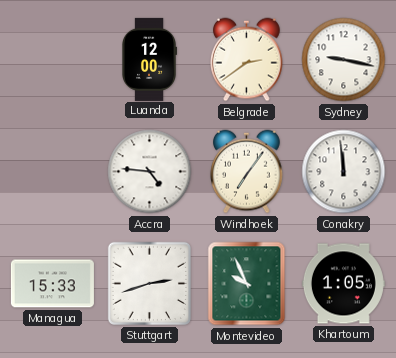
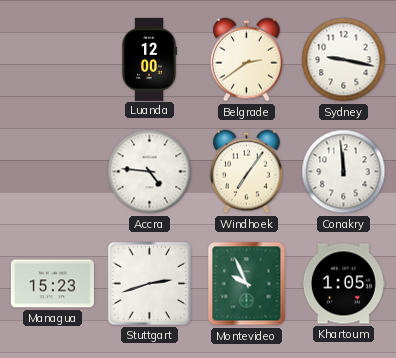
Managua: 15:33 -> 15:23
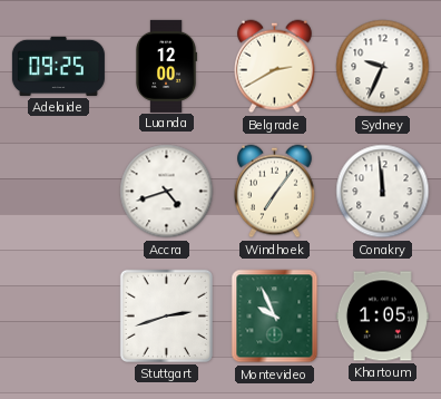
Adelaide: none -> 09:25
Belgrade: 2:39 -> 2:40
Sydney: 9:17 -> 9:34
Accra: 4:46 -> 4:42
Managua: 15:23 -> none
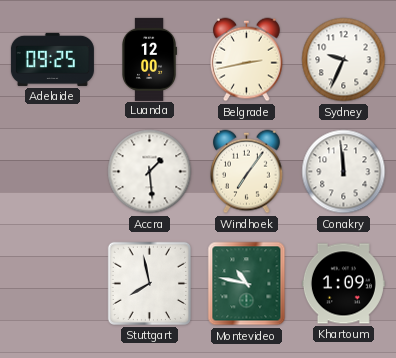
Belgrade: 2:40 -> 2:43
Accra: 4:42 -> 1:29
Stuttgart: 2:42 -> 7:58
Montevideo: 9:56 -> 10:47
Khartoum: 1:05 -> 1:09
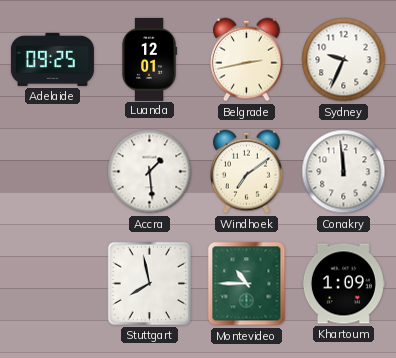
Luanda: 12:00 -> 12:01
Windhoek: 7:06 -> 7:09
Montevideo: 10:47 -> 10:45
